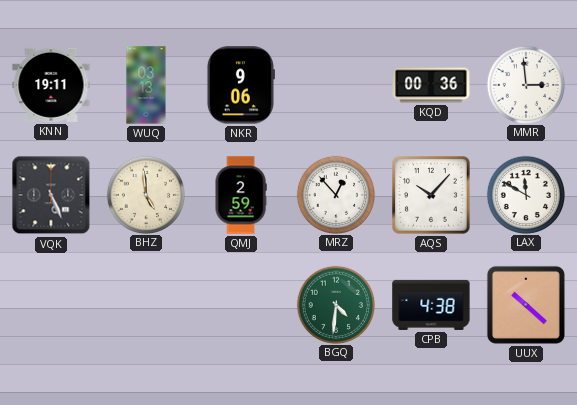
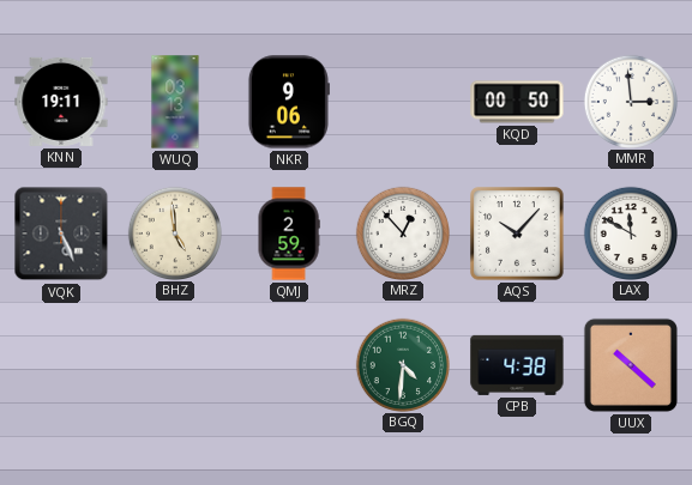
KQD: 00:36 -> 00:50
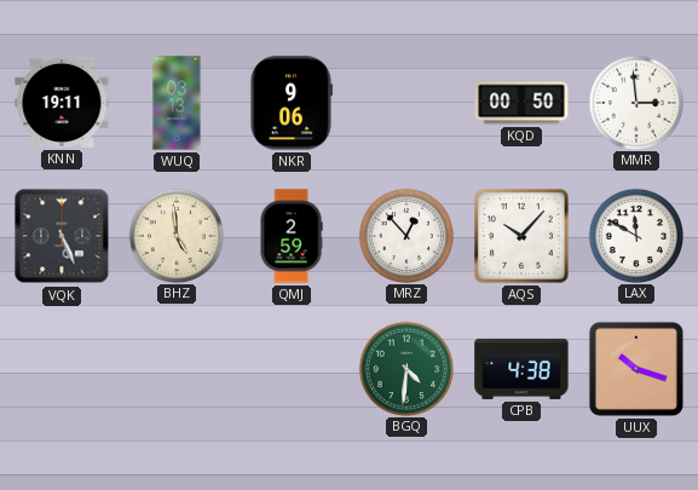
UUX: 10:22 -> 10:18
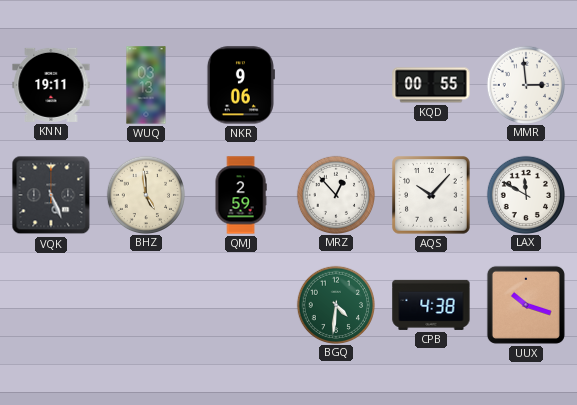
KQD: 00:50 -> 00:55
